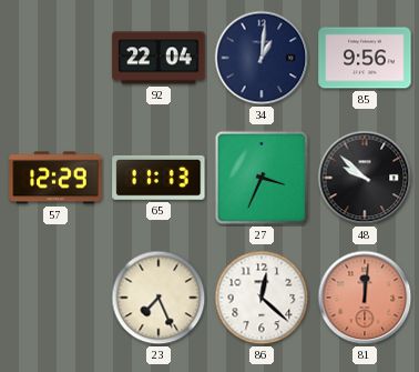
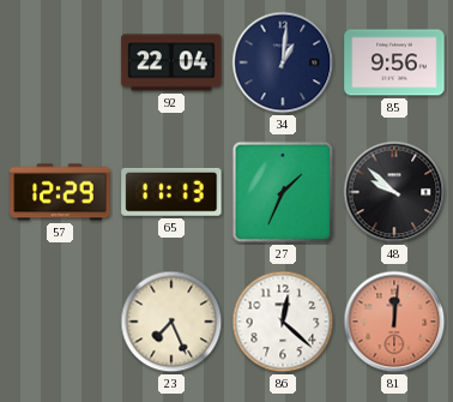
27: 3:34 -> 1:34
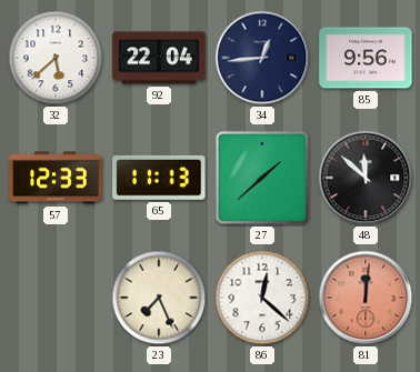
32: none -> 5:38
34: 1:01 -> 12:44
57: 12:29 -> 12:33
27: 1:34 -> 1:38
48: 9:52 -> 11:52
